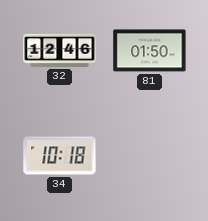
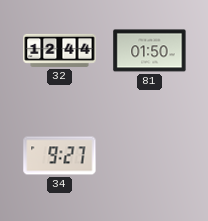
32: 12:46 -> 12:44
34: 10:18 -> 9:27
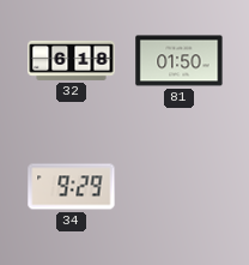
32: 12:44 -> 6:18
34: 9:27 -> 9:29
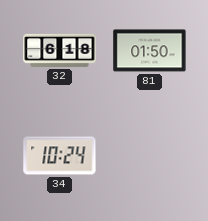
34: 9:29 -> 10:24
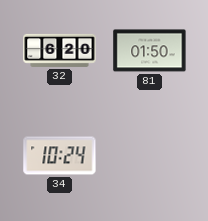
32: 6:18 -> 6:20
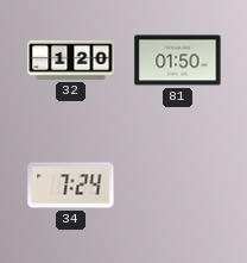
32: 6:20 -> 1:20
34: 10:24 -> 7:24
